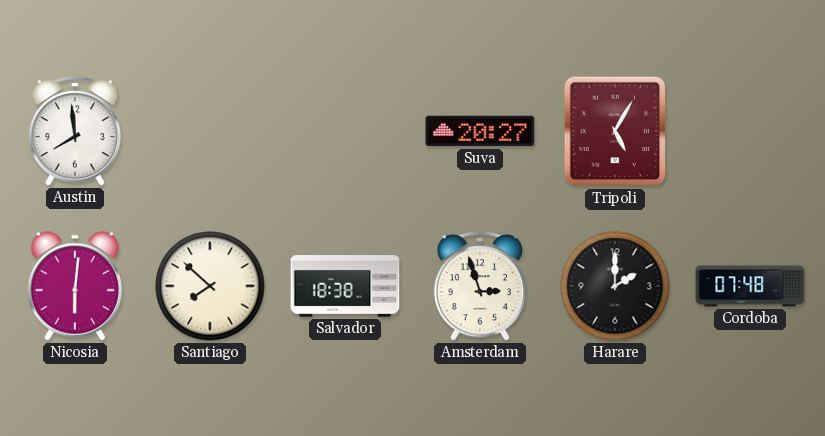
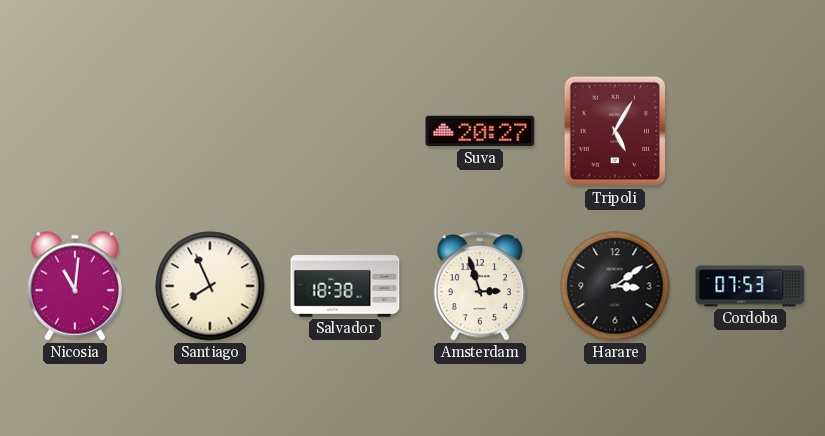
Austin: 7:59 -> none
Nicosia: 6:01 -> 11:01
Santiago: 7:52 -> 7:56
Harare: 2:00 -> 3:09
Cordoba: 07:48 -> 07:53
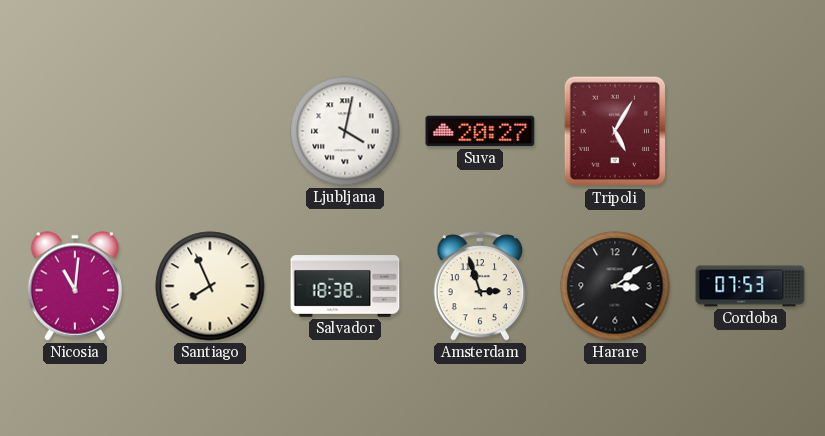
Ljubljana: none -> 4:02
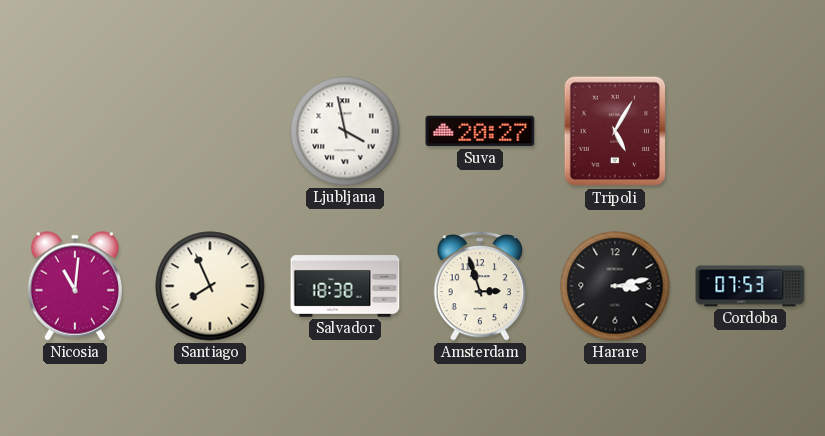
Ljubljana: 4:02 -> 3:58
Harare: 3:09 -> 3:13
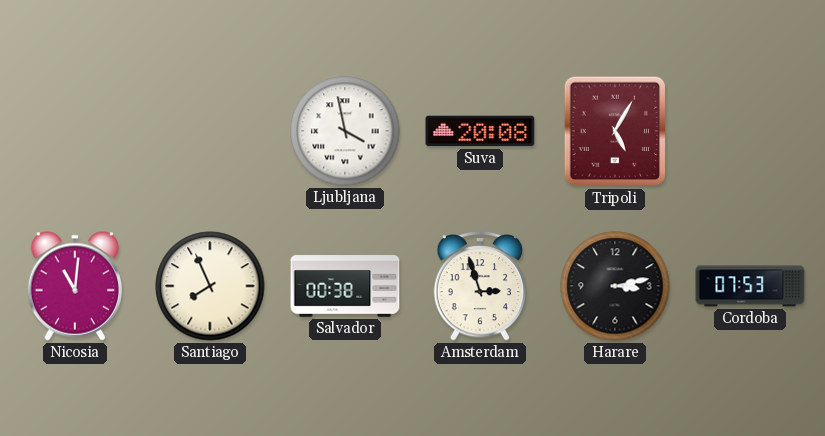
Suva: 20:27 -> 20:08
Salvador: 18:38 -> 00:38
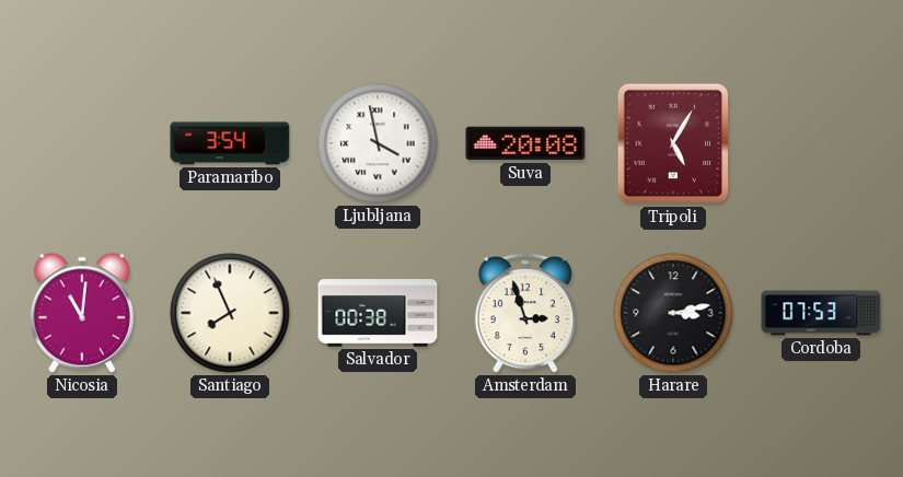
Paramaribo: none -> 3:54
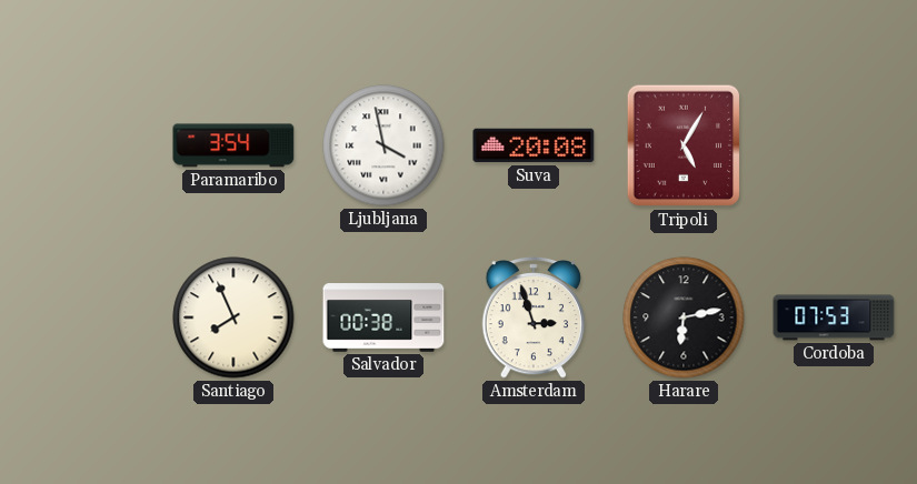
Nicosia: 11:01 -> none
Harare: 3:13 -> 6:13
